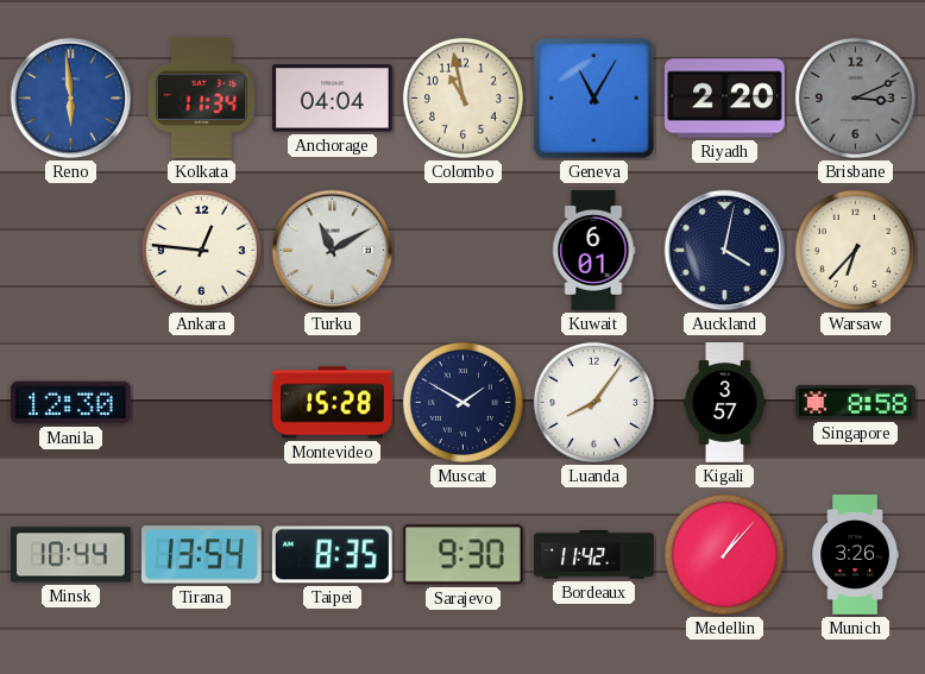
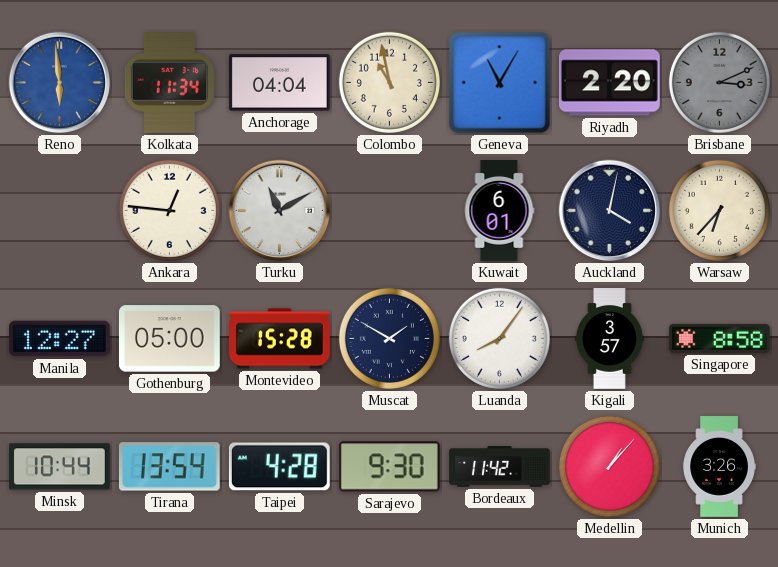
Manila: 12:30 -> 12:27
Gothenburg: none -> 05:00
Taipei: 8:35 -> 4:28
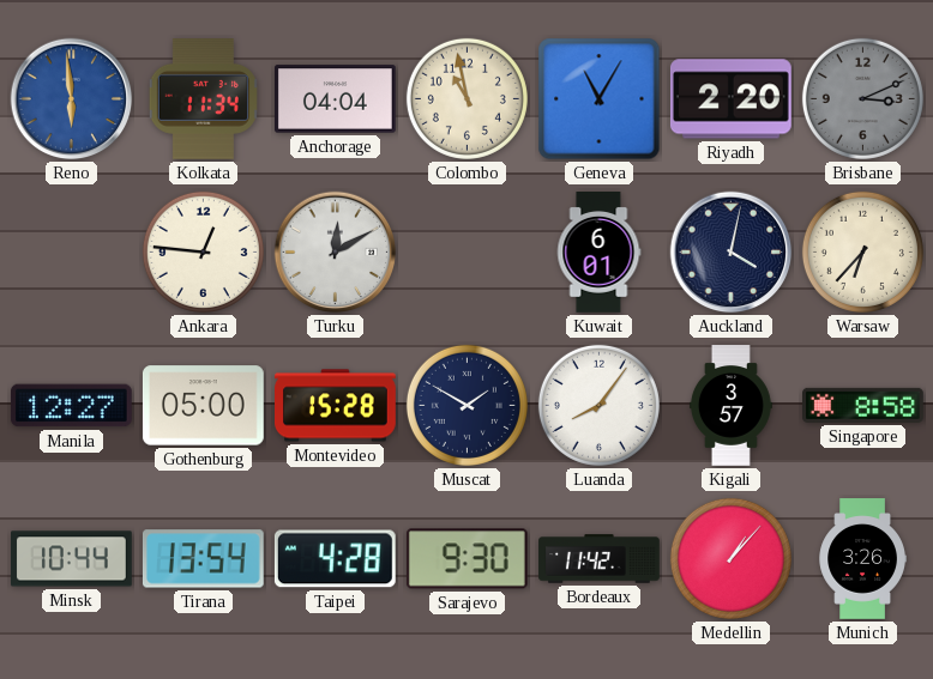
Turku: 11:10 -> 12:10
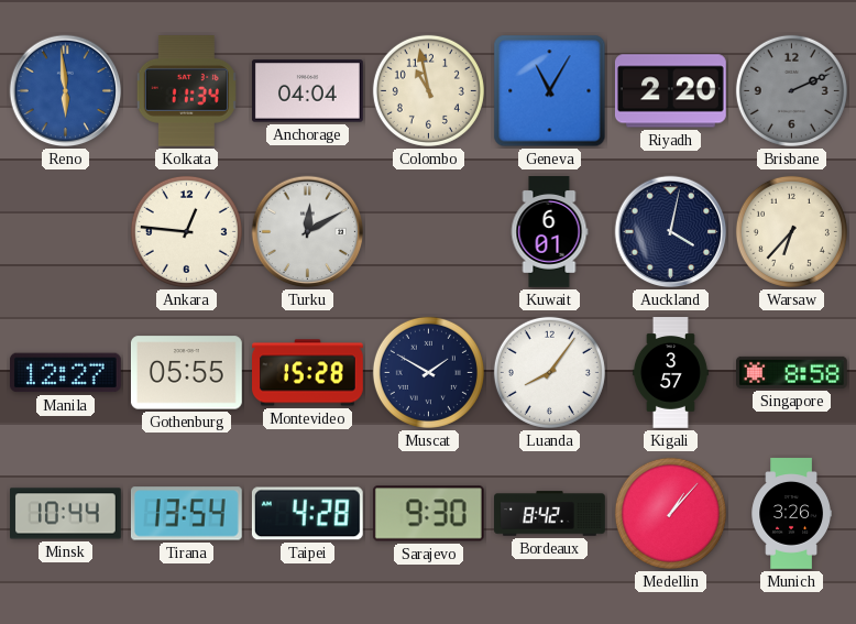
Brisbane: 3:11 -> 2:11
Gothenburg: 05:00 -> 05:55
Bordeaux: 11:42 -> 8:42
